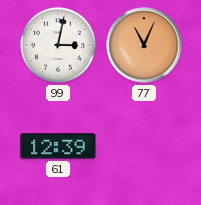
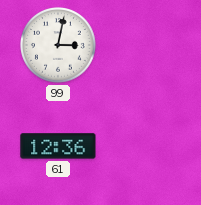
77: 11:04 -> none
61: 12:39 -> 12:36
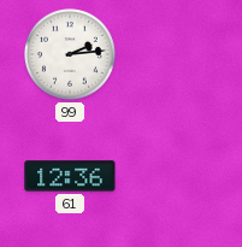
99: 3:02 -> 2:14
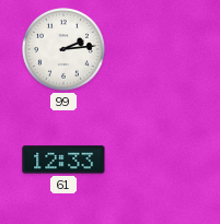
61: 12:36 -> 12:33
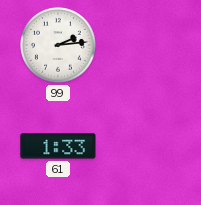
61: 12:33 -> 1:33
